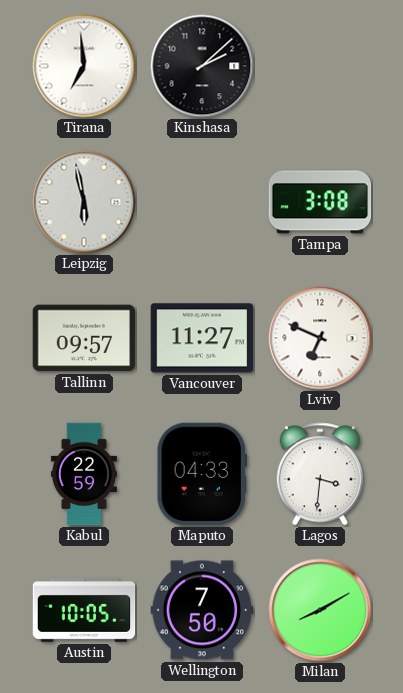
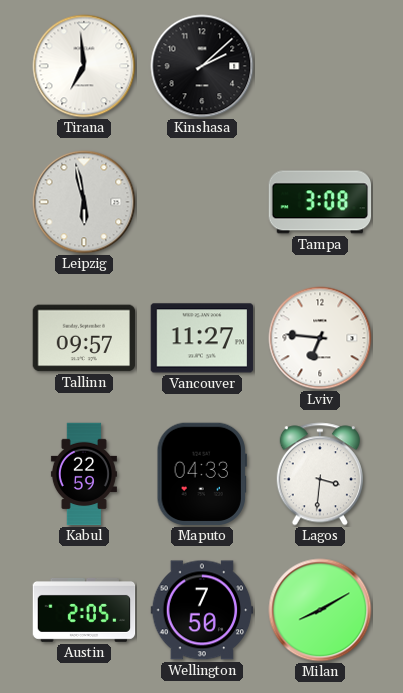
Lviv: 6:49 -> 6:46
Austin: 10:05 -> 2:05
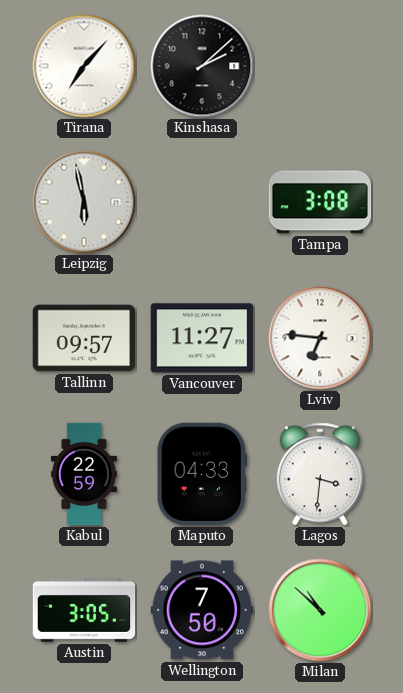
Tirana: 6:59 -> 7:07
Austin: 2:05 -> 3:05
Milan: 8:10 -> 10:52
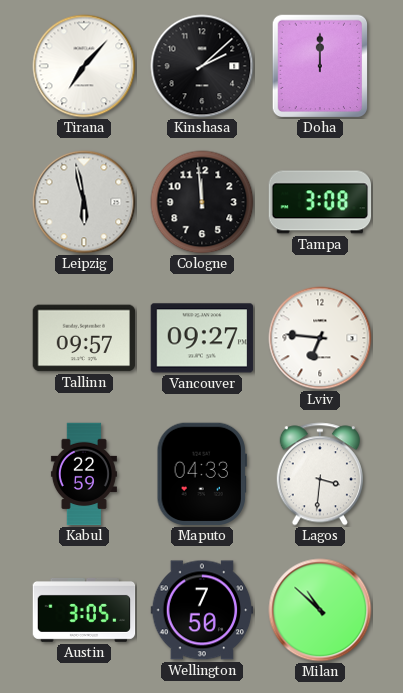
Doha: none -> 12:00
Cologne: none -> 11:59
Vancouver: 11:27 -> 09:27
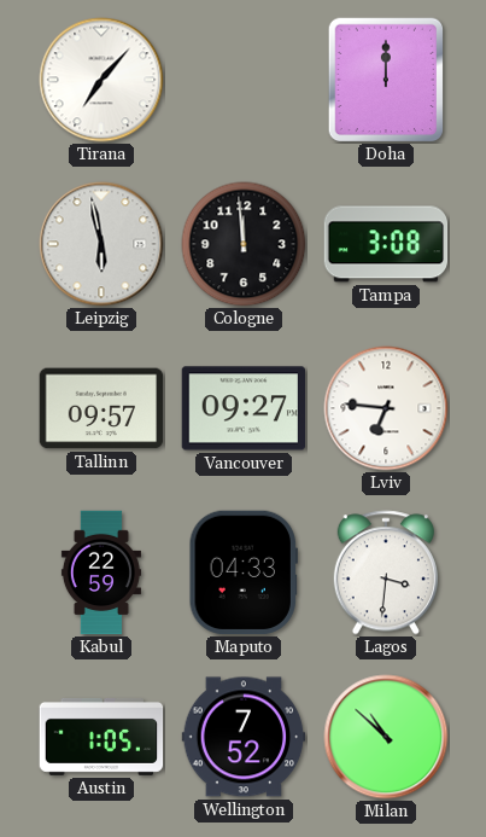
Kinshasa: 2:08 -> none
Austin: 3:05 -> 1:05
Wellington: 7:50 -> 7:52
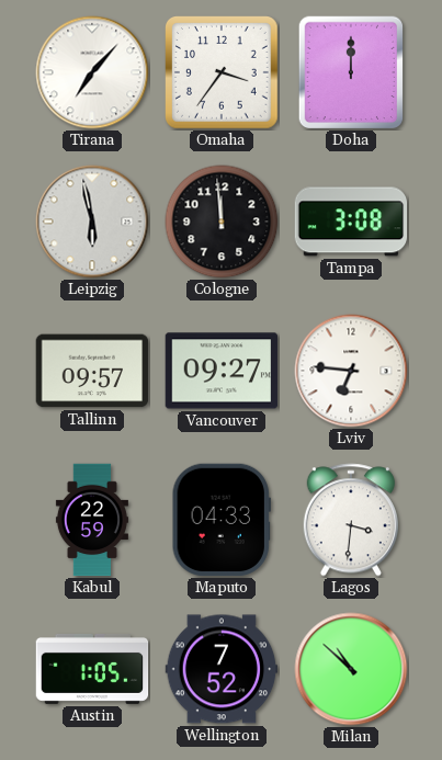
Omaha: none -> 3:36
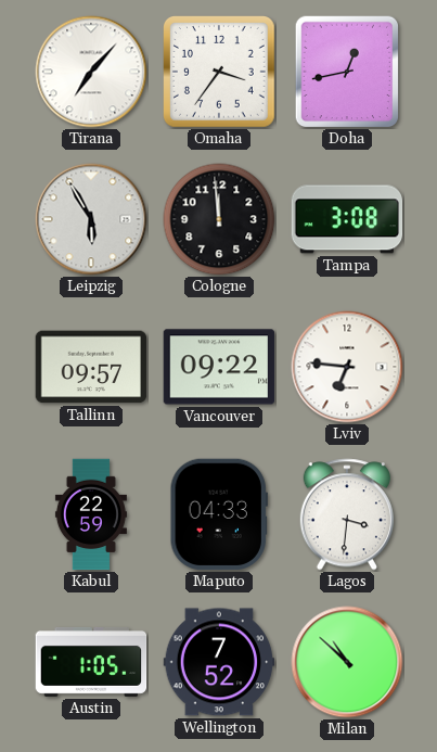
Doha: 12:00 -> 12:43
Leipzig: 5:58 -> 5:55
Vancouver: 09:27 -> 09:22
